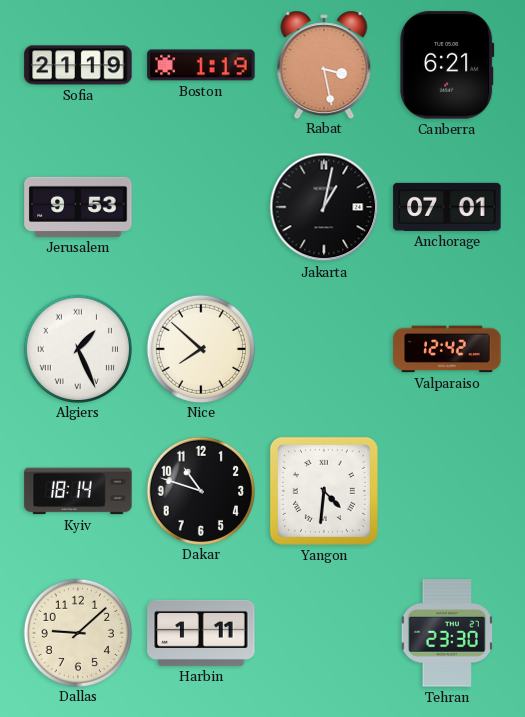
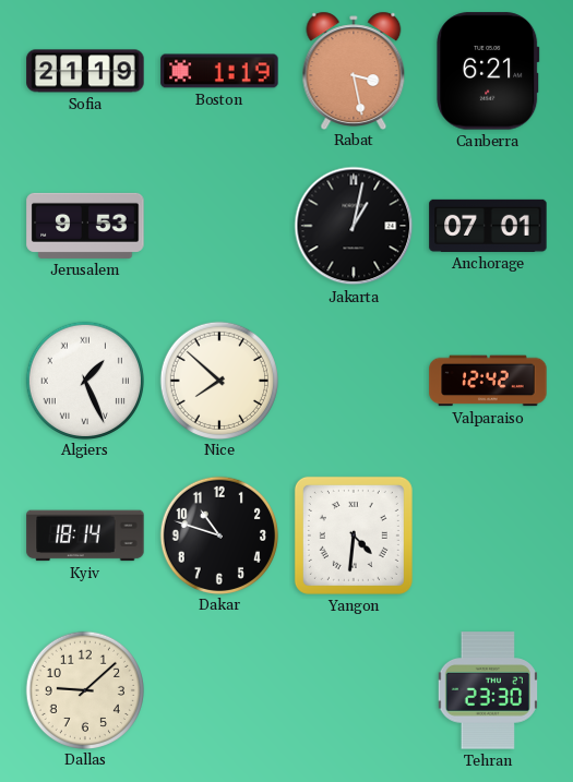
Harbin: 1:11 -> none
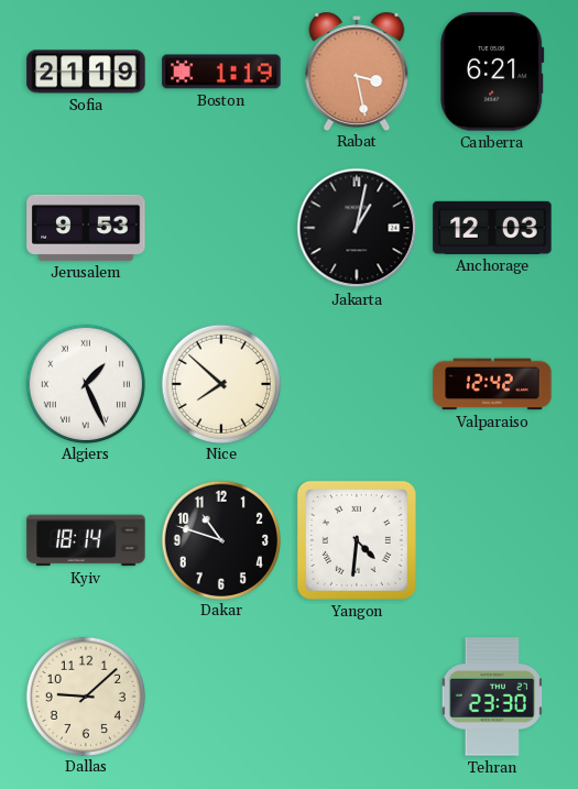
Anchorage: 07:01 -> 12:03
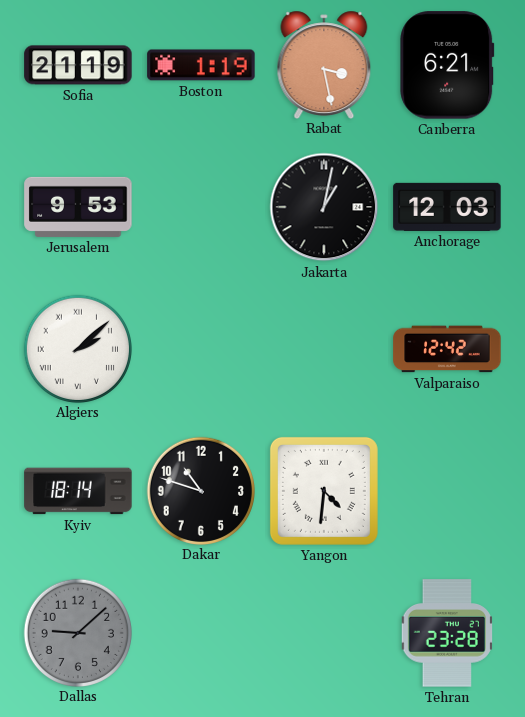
Algiers: 1:26 -> 2:08
Nice: 7:52 -> none
Dallas dial: cream -> grey
Tehran: 23:30 -> 23:28
